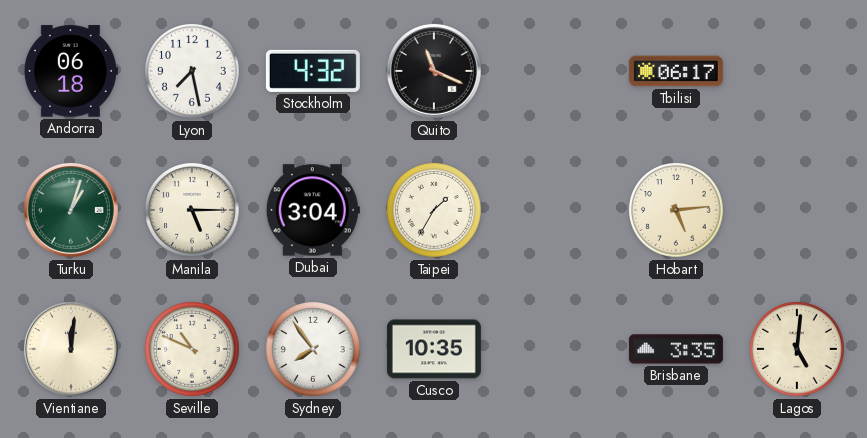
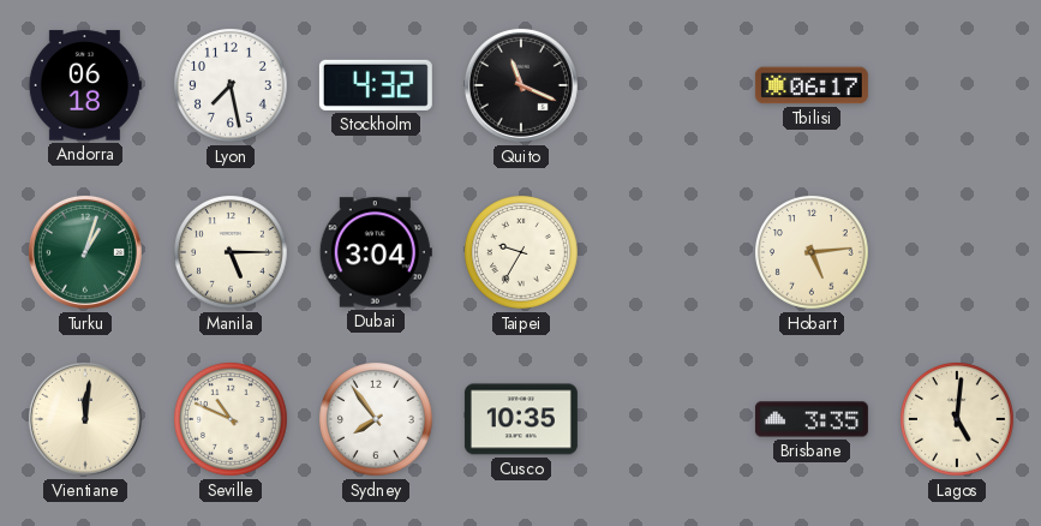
Taipei: 1:35 -> 9:35
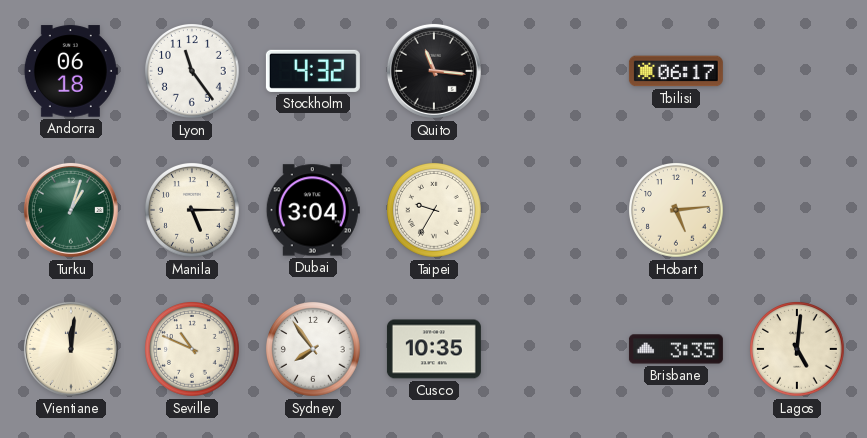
Lyon: 7:28 -> 11:24
Quito: 11:19 -> 11:16
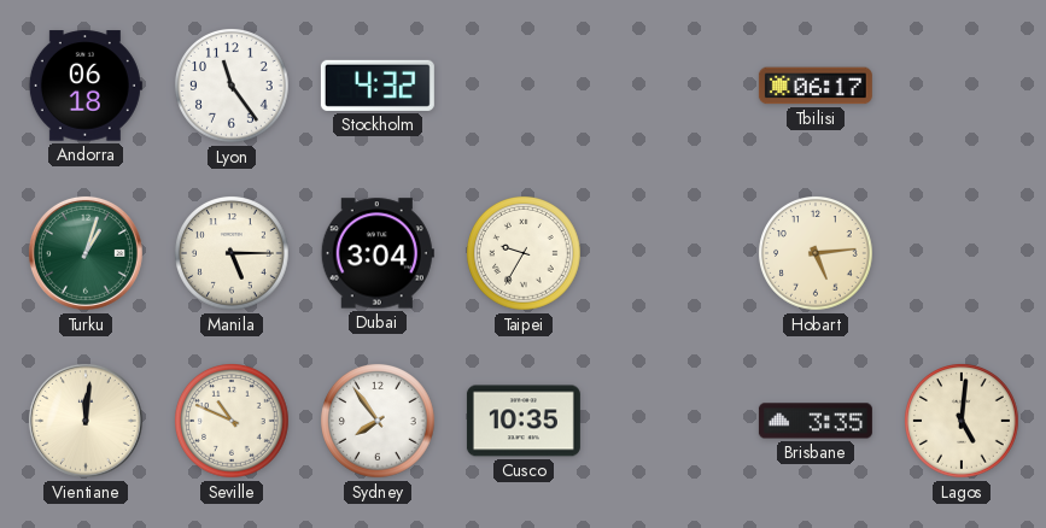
Quito: 11:16 -> none
